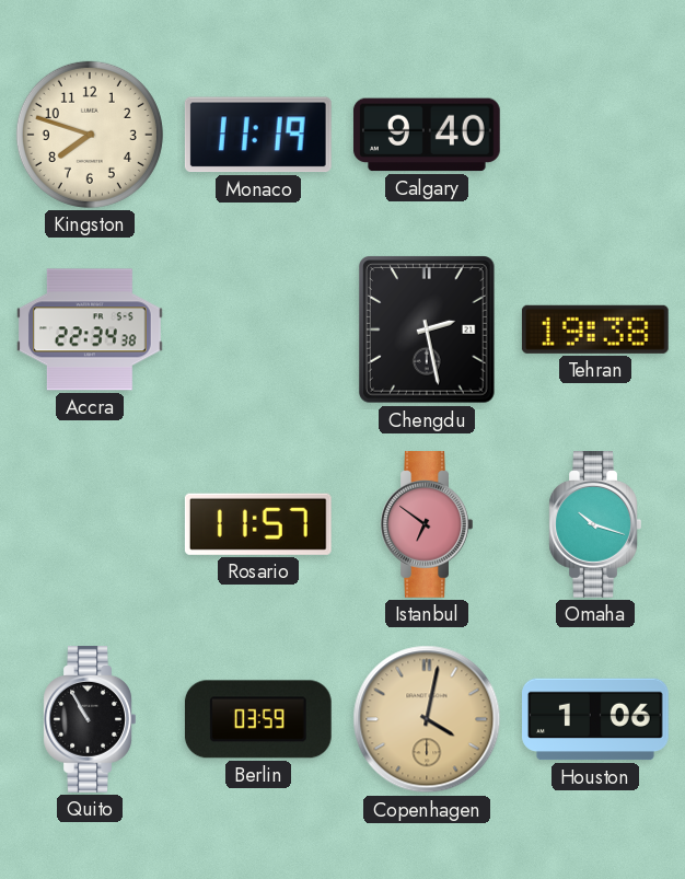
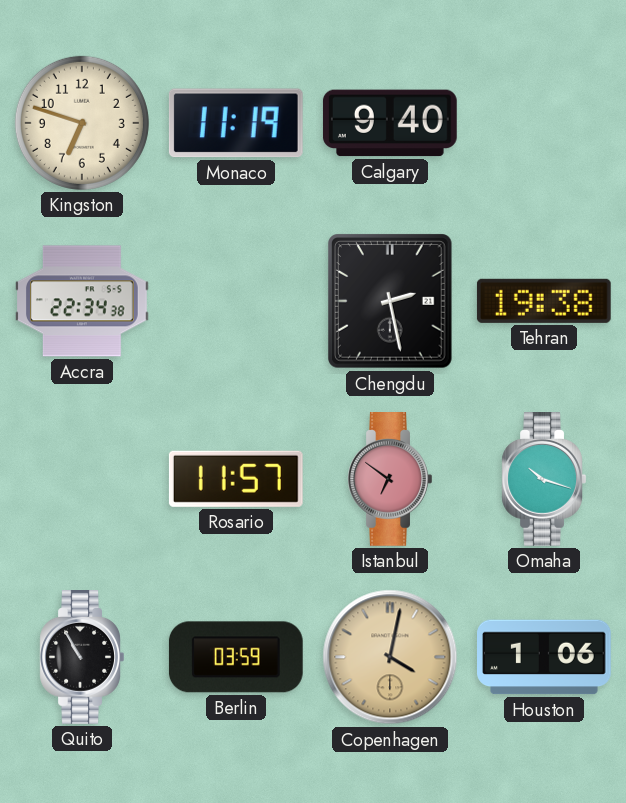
Kingston: 7:48 -> 6:48
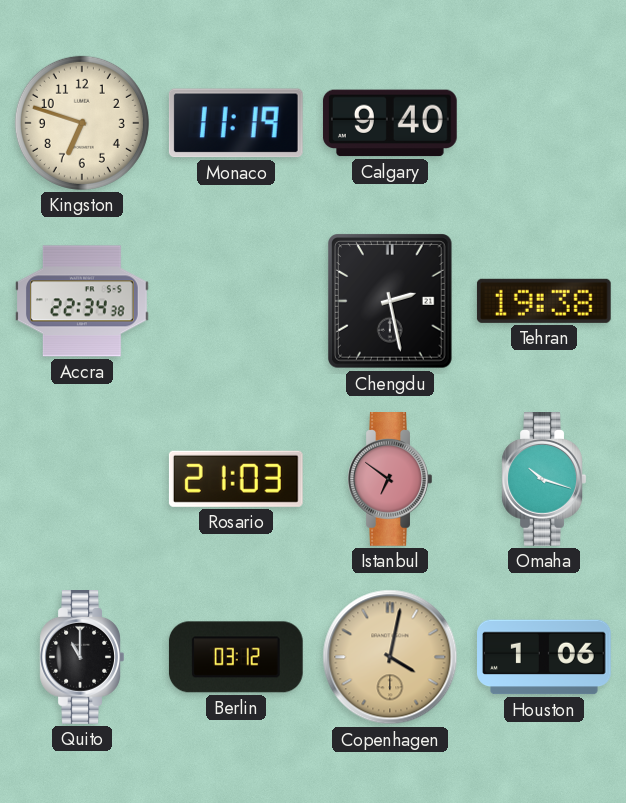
Rosario: 11:57 -> 21:03
Quito: 10:55 -> 11:00
Berlin: 03:59 -> 03:12
